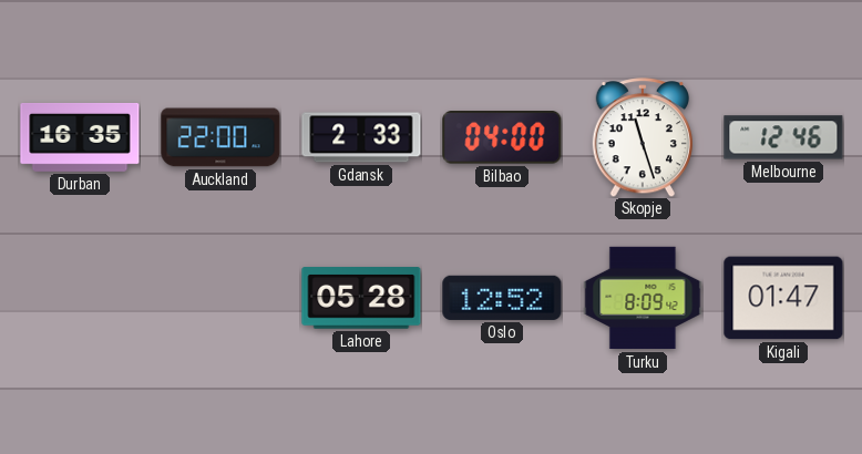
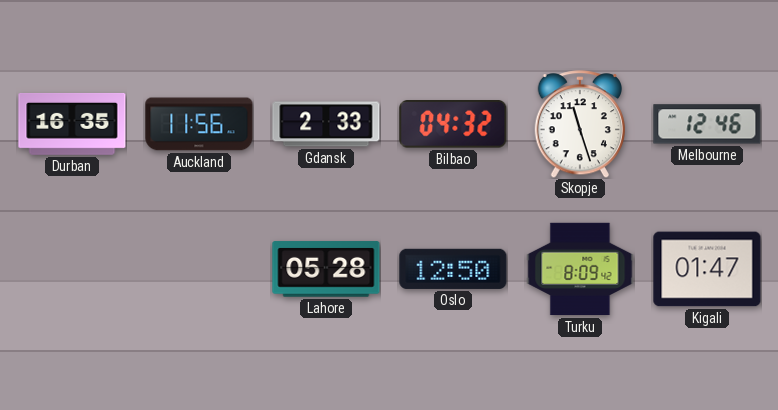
Auckland: 22:00 -> 11:56
Bilbao: 04:00 -> 04:32
Oslo: 12:52 -> 12:50
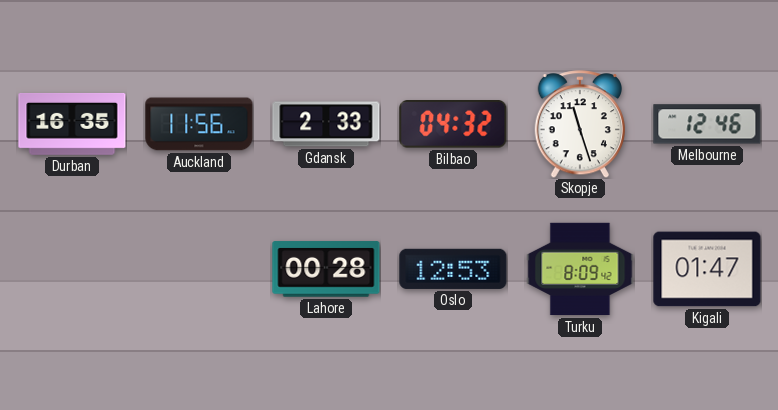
Lahore: 05:28 -> 00:28
Oslo: 12:50 -> 12:53
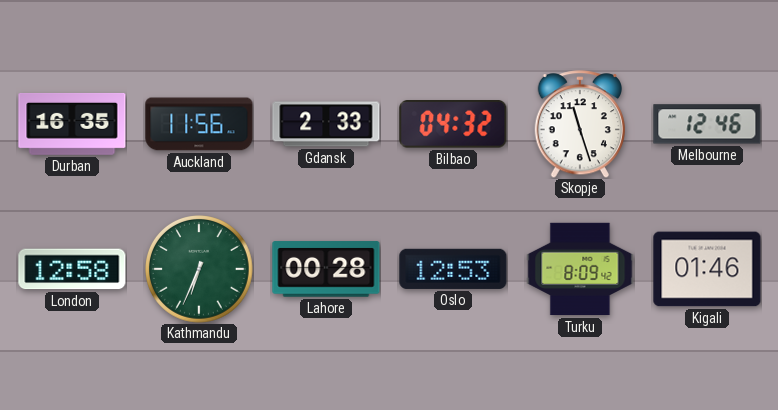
London: none -> 12:58
Kathmandu: none -> 6:34
Kigali: 01:47 -> 01:46
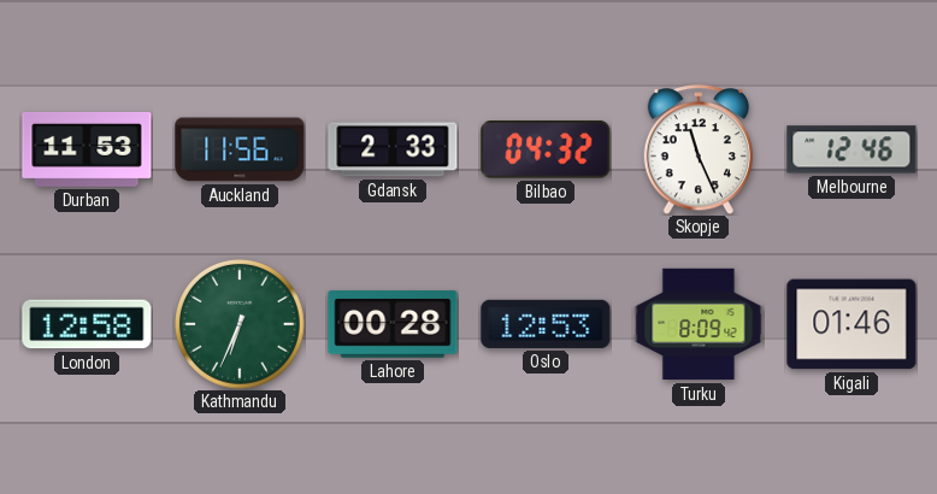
Durban: 16:35 -> 11:53
Skopje: 11:27 -> 11:26
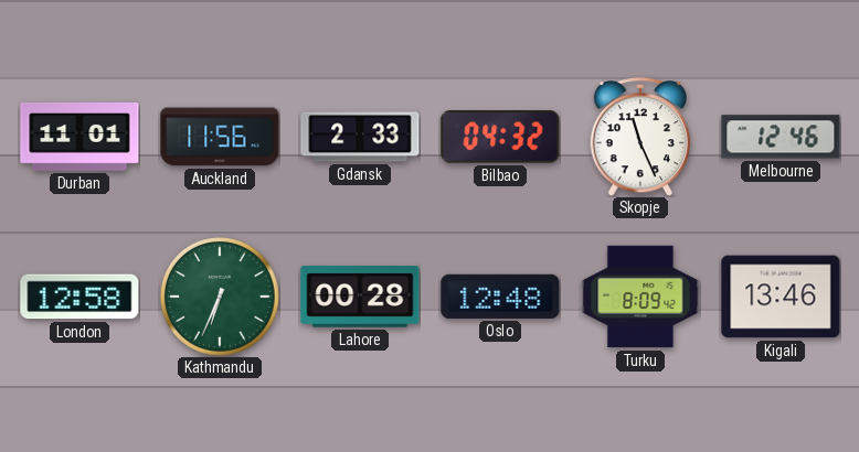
Durban: 11:53 -> 11:01
Oslo: 12:53 -> 12:48
Kigali: 01:46 -> 13:46
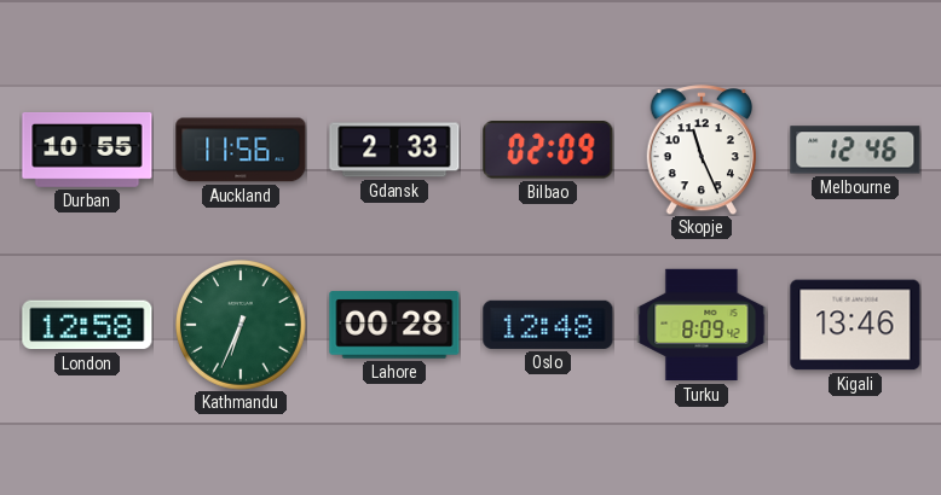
Durban: 11:01 -> 10:55
Bilbao: 04:32 -> 02:09
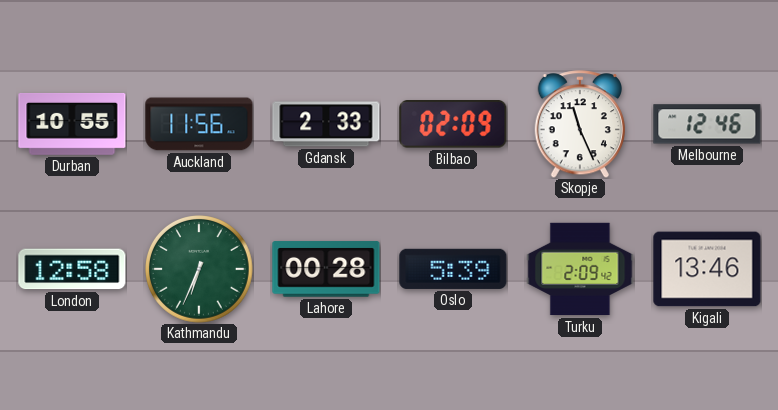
Oslo: 12:48 -> 5:39
Turku: 8:09 -> 2:09
